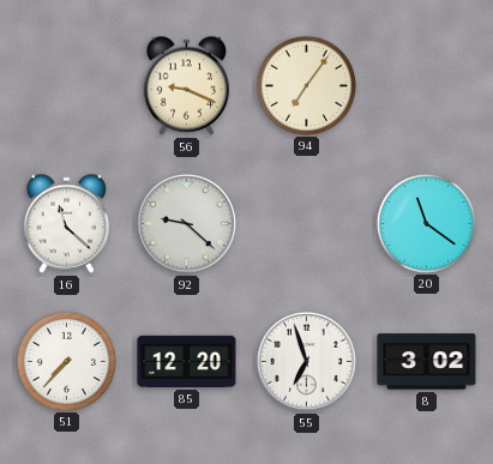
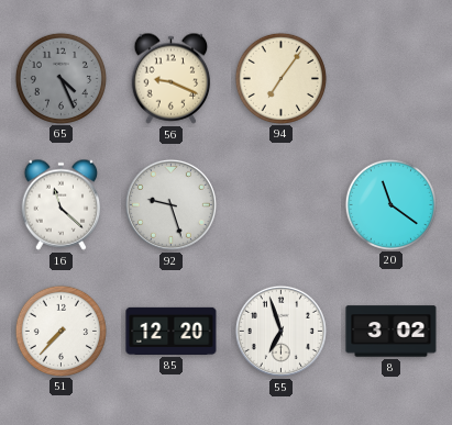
65: none -> 4:26
92: 9:22 -> 9:27
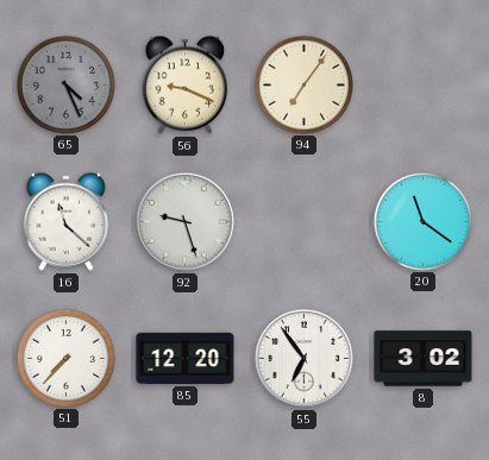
55: 6:57 -> 6:54
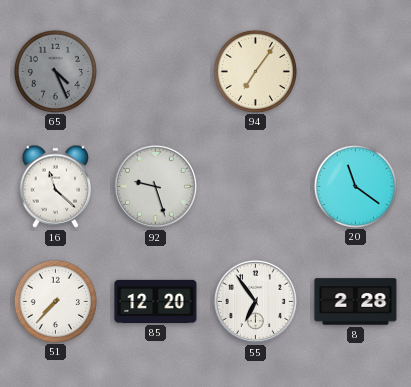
56: 9:19 -> none
8: 3:02 -> 2:28
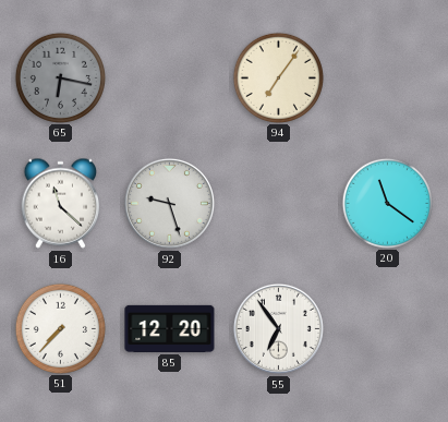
65: 4:26 -> 6:17
8: 2:28 -> none
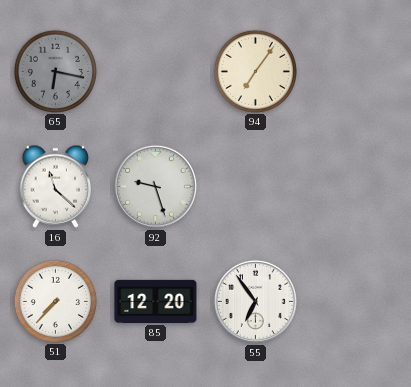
20: 11:21 -> none
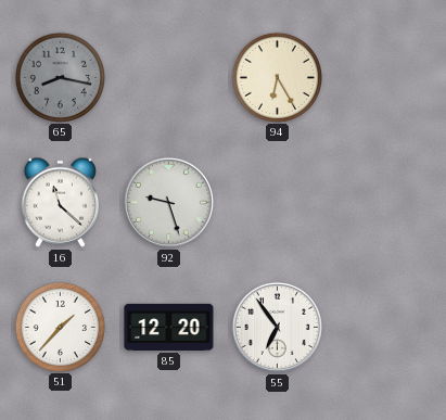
65: 6:17 -> 8:17
94: 7:06 -> 6:25
51: 7:37 -> 1:37
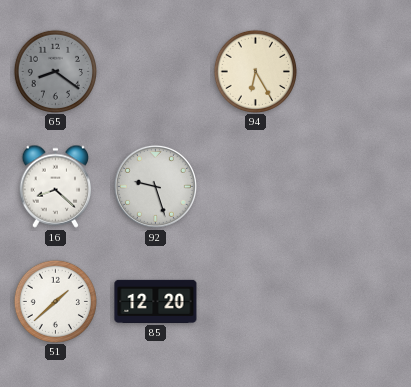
65: 8:17 -> 8:21
16: 11:22 -> 8:22
51: 1:37 -> 1:38
55: 6:54 -> none
